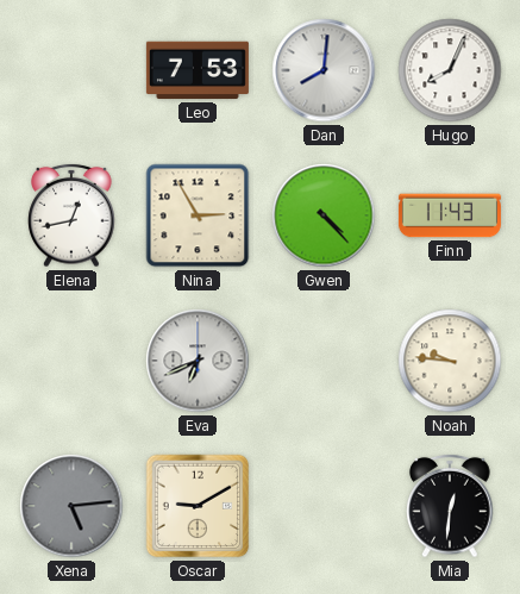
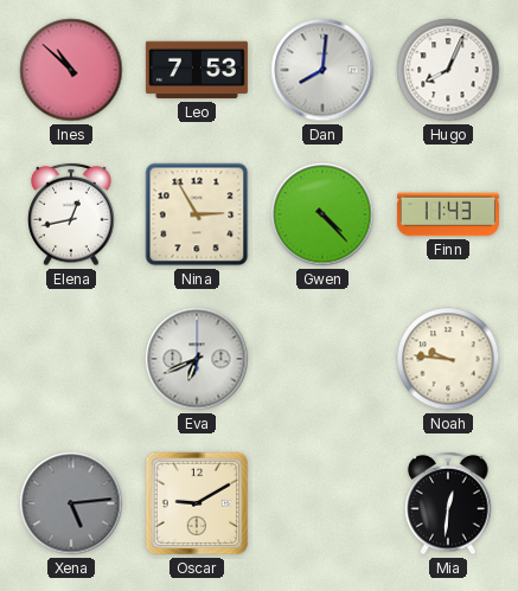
Ines: none -> 10:52
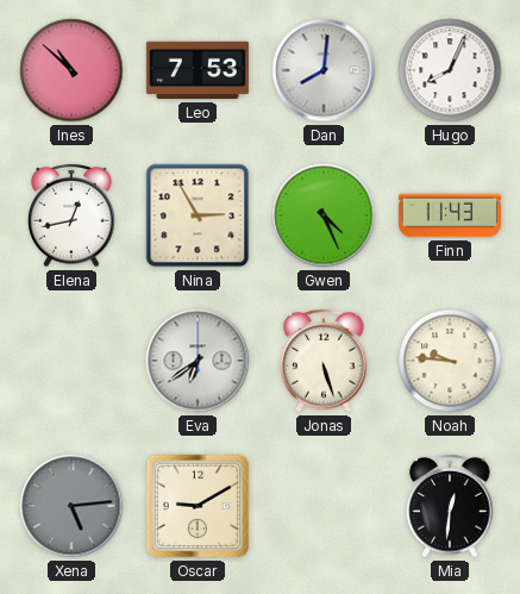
Gwen: 4:23 -> 4:26
Eva: 6:41 -> 6:39
Jonas: none -> 5:27
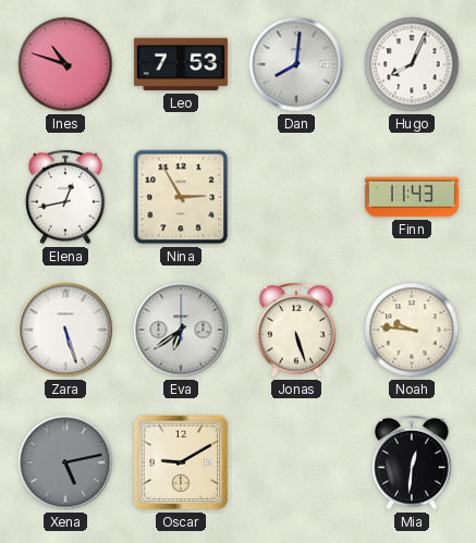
Ines: 10:52 -> 10:48
Gwen: 4:26 -> none
Zara: none -> 5:27
Xena: 5:14 -> 5:13
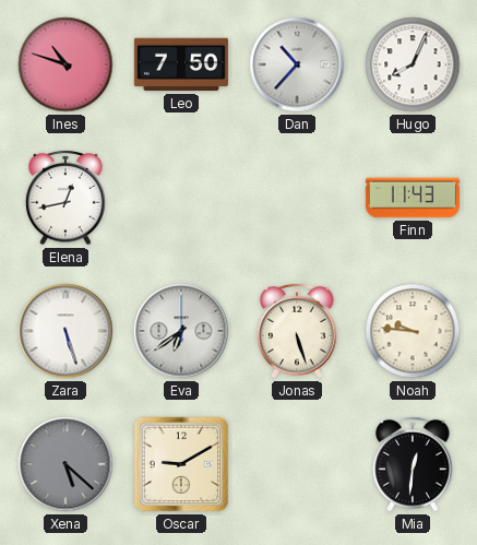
Leo: 7:53 -> 7:50
Dan: 8:01 -> 10:37
Nina: 2:55 -> none
Xena: 5:13 -> 5:22
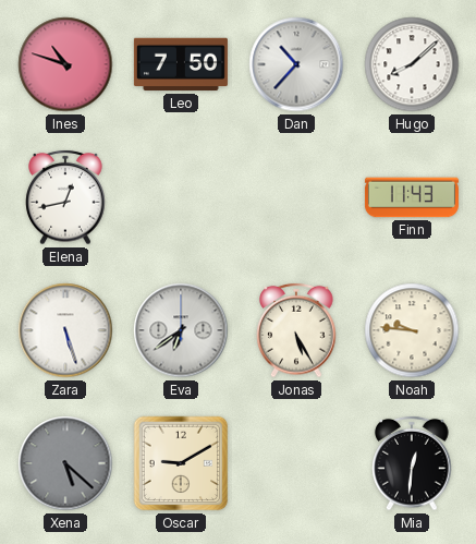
Hugo: 8:04 -> 8:08
Jonas: 5:27 -> 5:25
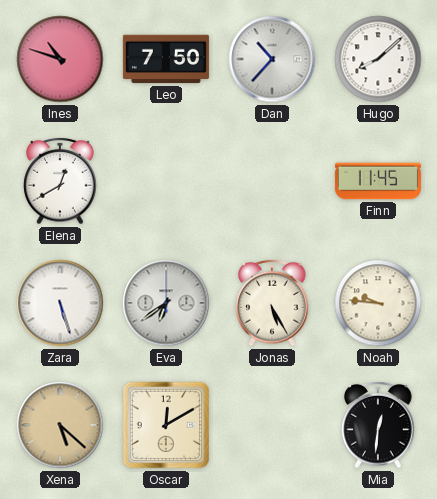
Elena: 12:43 -> 12:40
Finn: 11:43 -> 11:45
Xena dial: grey -> champagne
Oscar: 9:10 -> 12:10
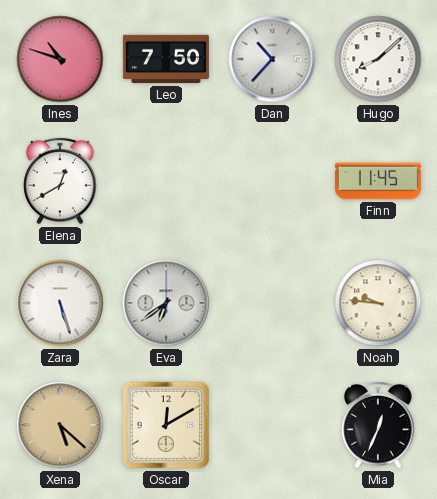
Jonas: 5:25 -> none
Mia: 12:31 -> 12:34
